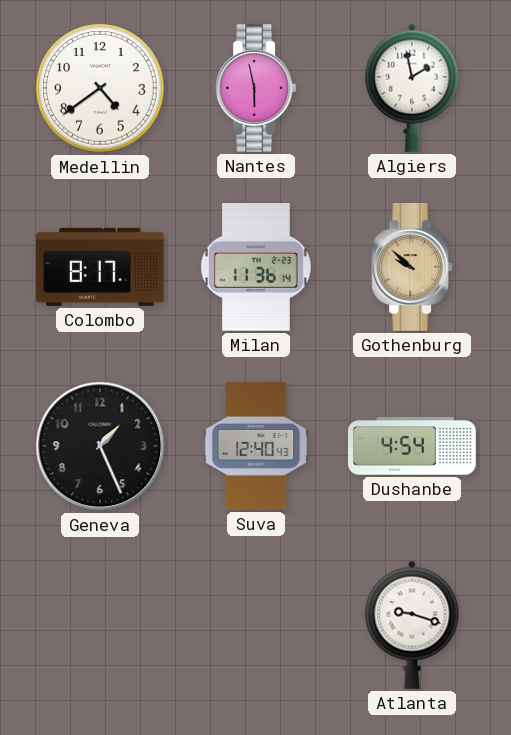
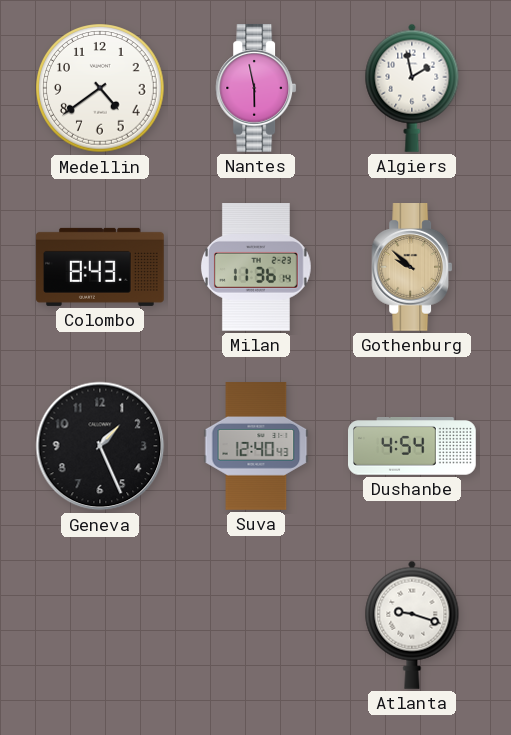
Colombo: 8:17 -> 8:43
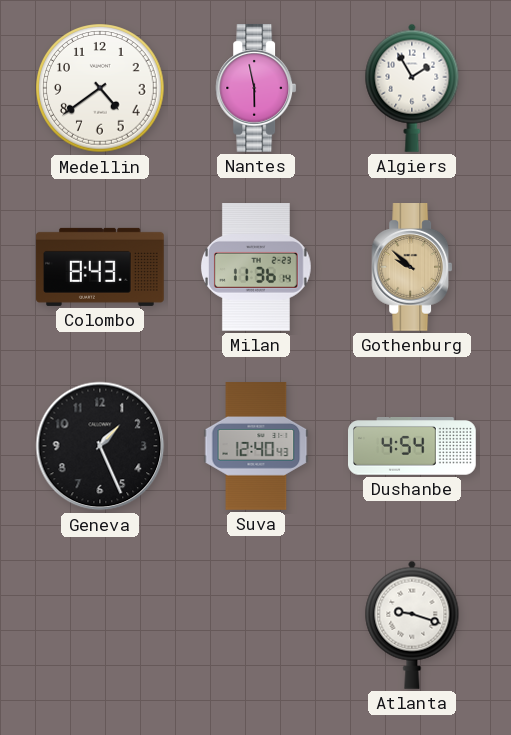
Algiers: 1:58 -> 1:55
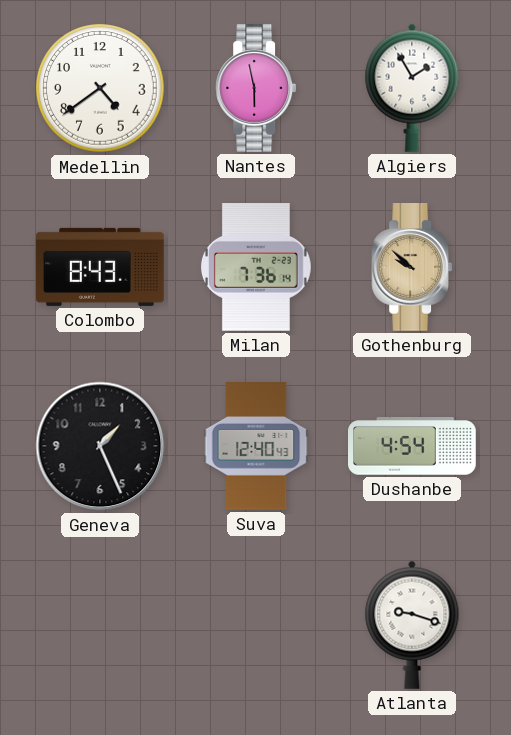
Milan: 11:36 -> 7:36
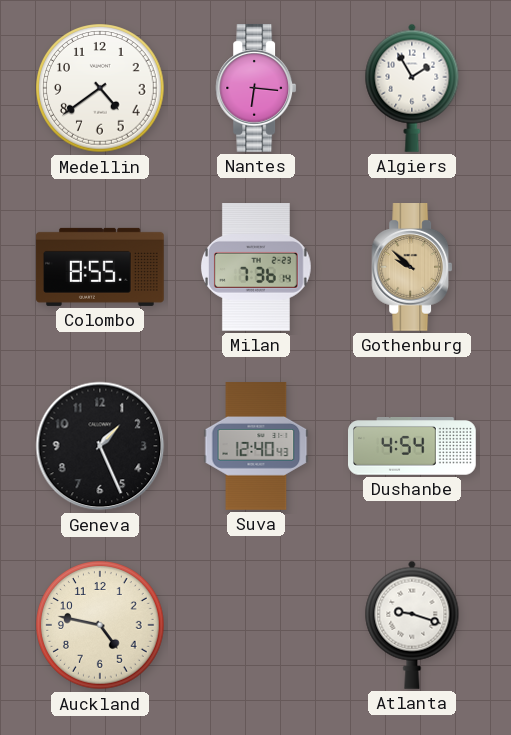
Nantes: 5:58 -> 6:16
Colombo: 8:43 -> 8:55
Auckland: none -> 4:47
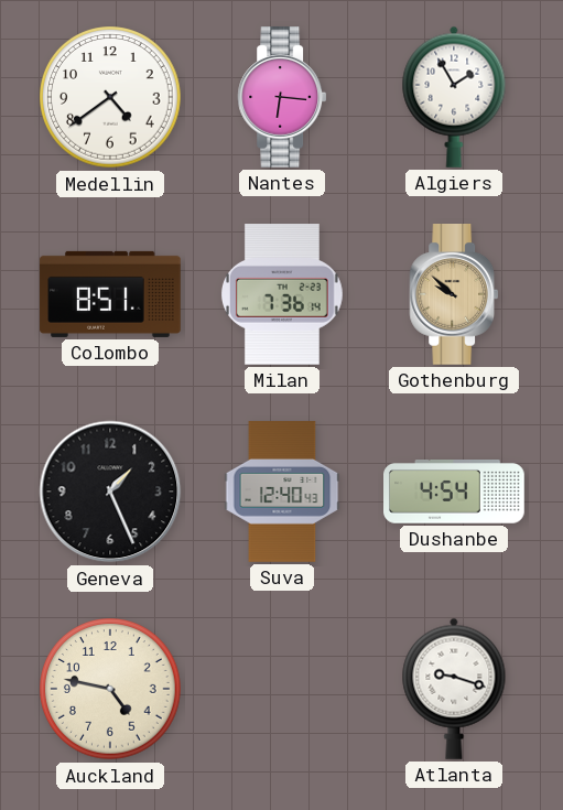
Colombo: 8:55 -> 8:51
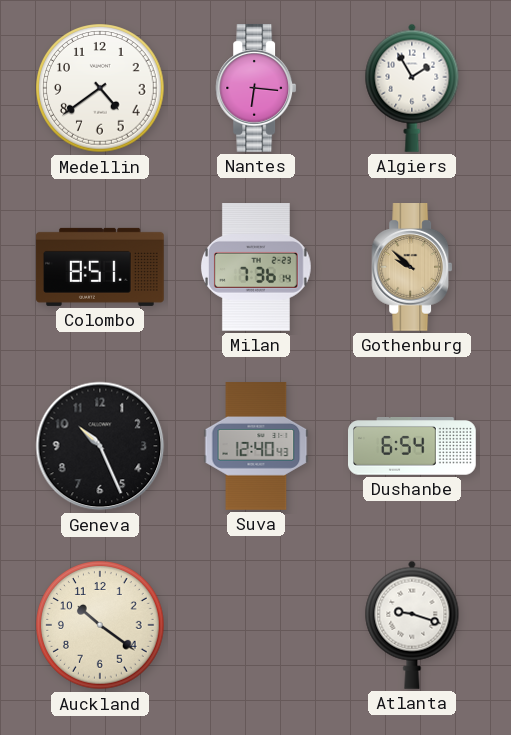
Geneva: 1:26 -> 10:26
Dushanbe: 4:54 -> 6:54
Auckland: 4:47 -> 10:21
